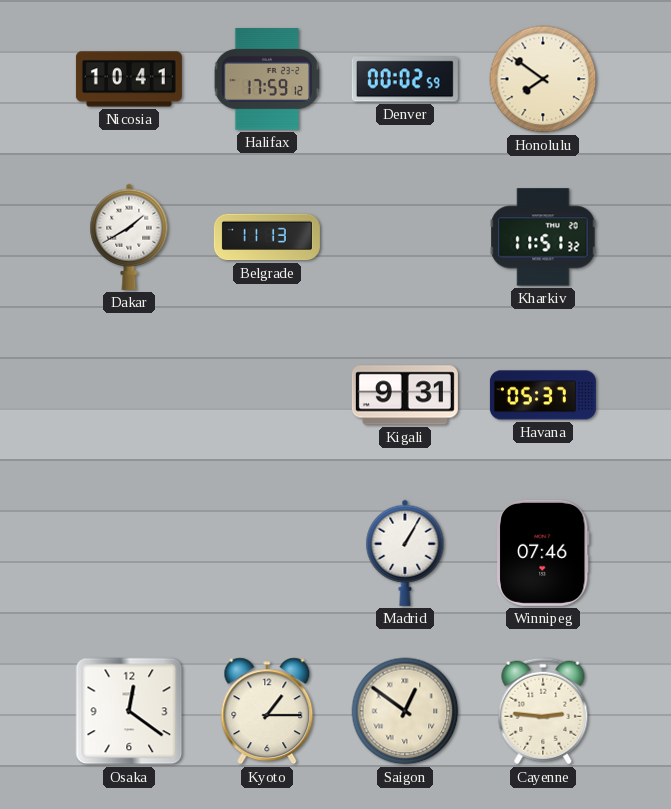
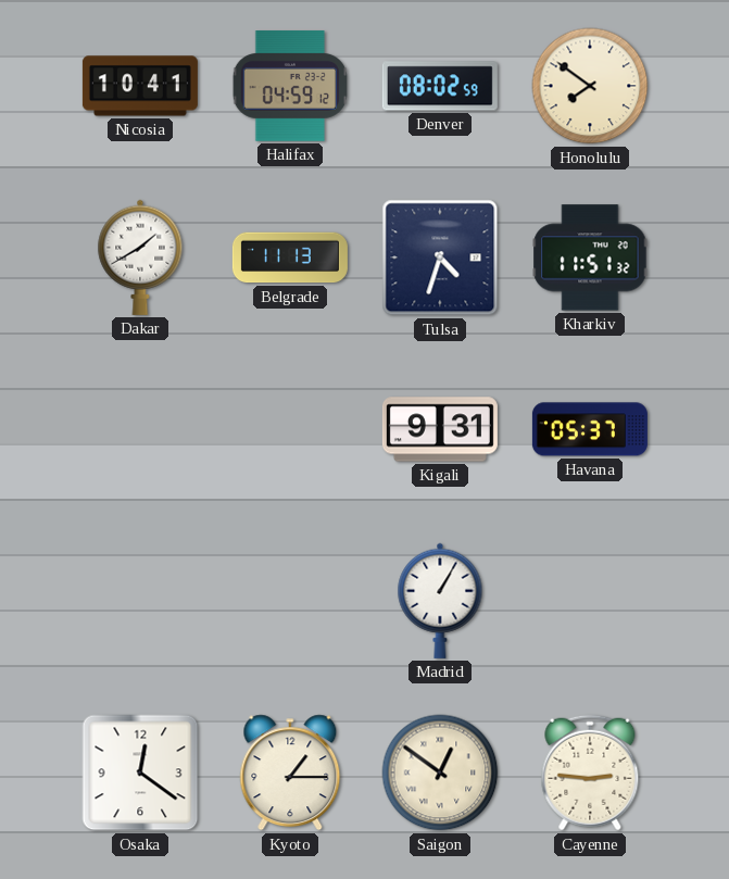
Halifax: 17:59 -> 04:59
Denver: 00:02 -> 08:02
Tulsa: none -> 4:33
Winnipeg: 07:46 -> none
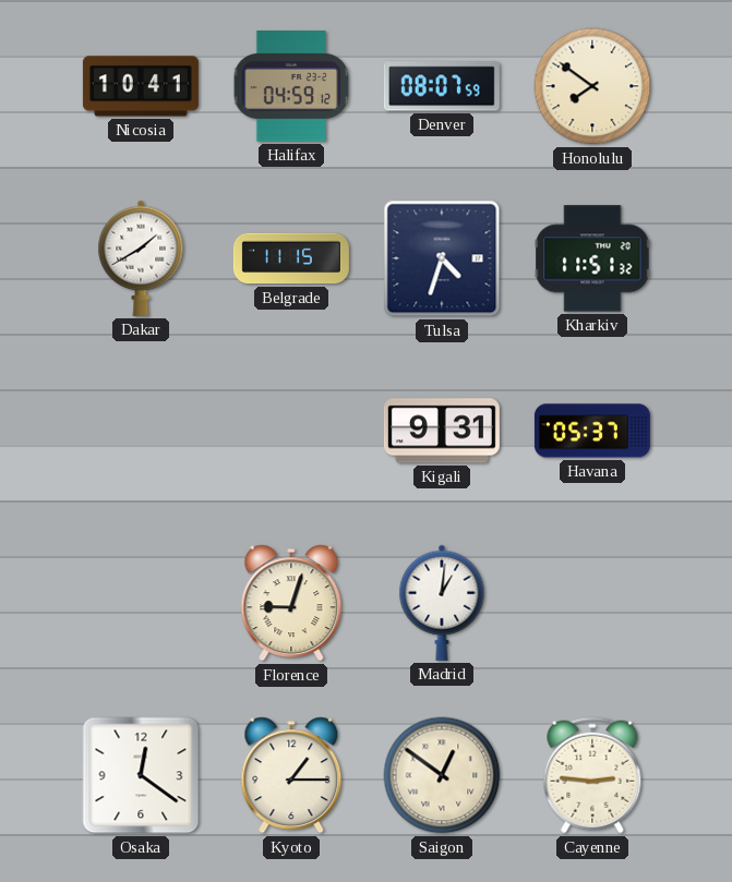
Denver: 08:02 -> 08:07
Belgrade: 11:13 -> 11:15
Florence: none -> 9:03
Madrid: 1:05 -> 1:01
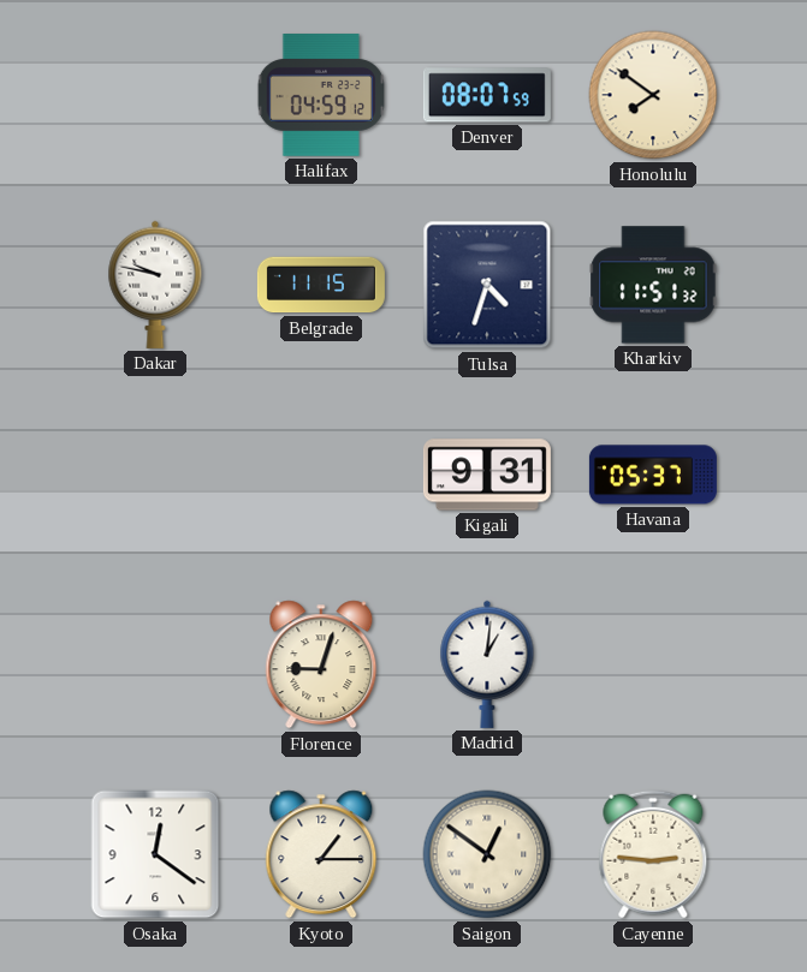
Nicosia: 10:41 -> none
Dakar: 1:40 -> 9:47
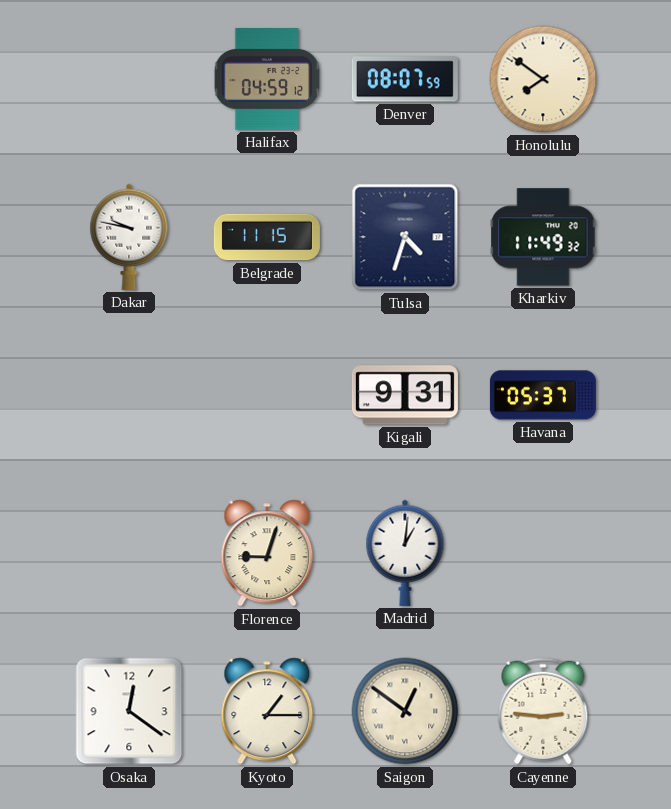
Kharkiv: 11:51 -> 11:49
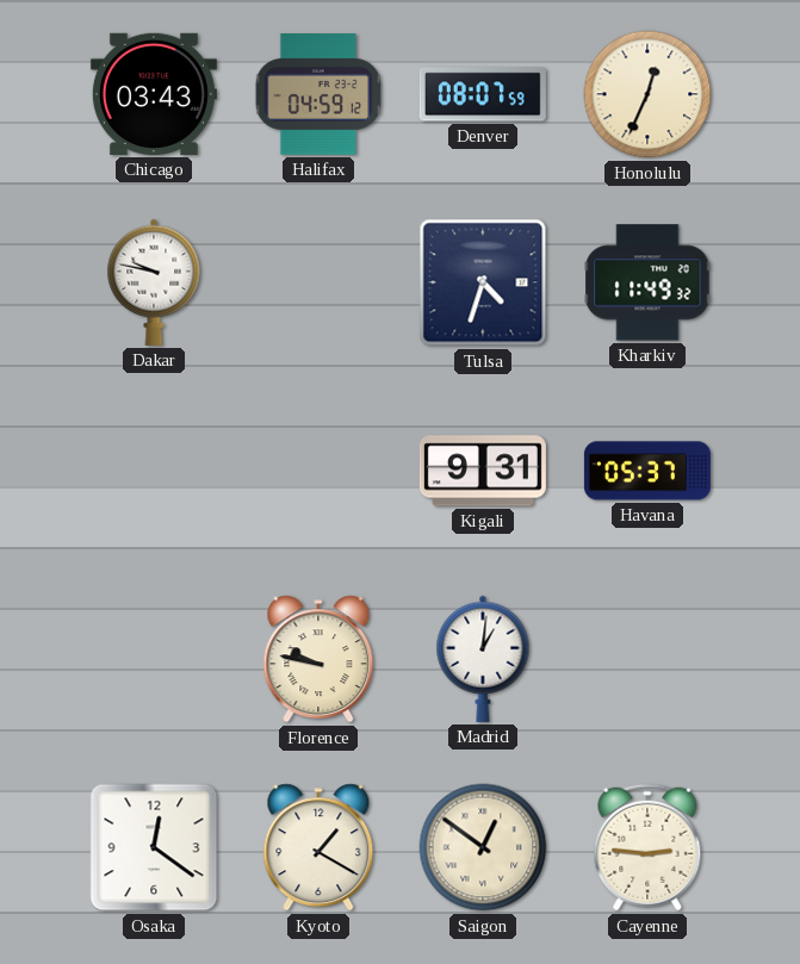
Chicago: none -> 03:43
Honolulu: 7:51 -> 12:34
Belgrade: 11:15 -> none
Florence: 9:03 -> 9:47
Kyoto: 1:15 -> 1:20
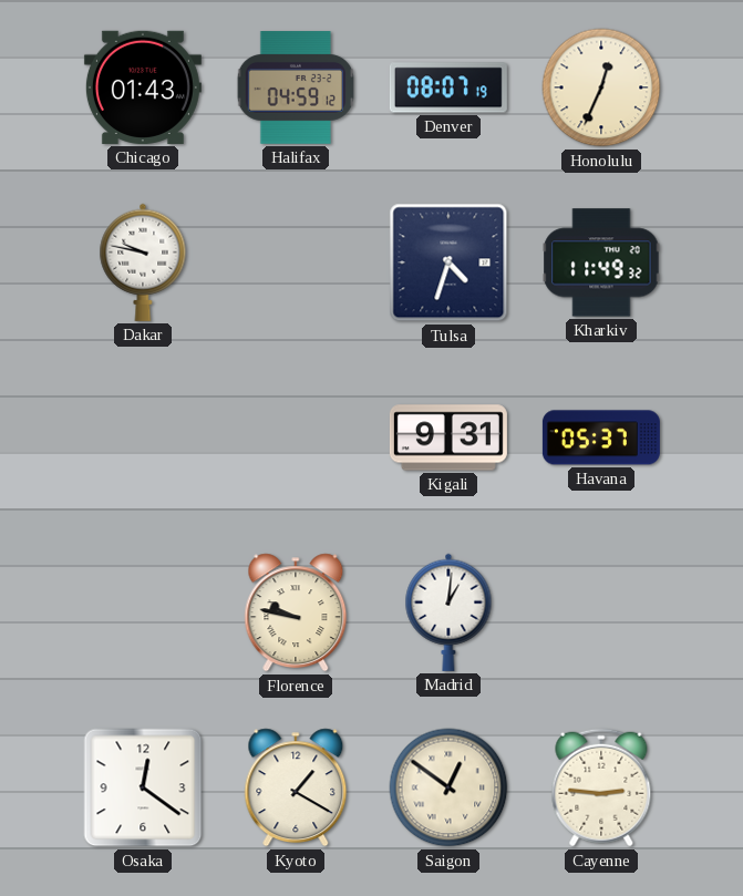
Chicago: 03:43 -> 01:43
Denver: 08:07:59 -> 08:07:19
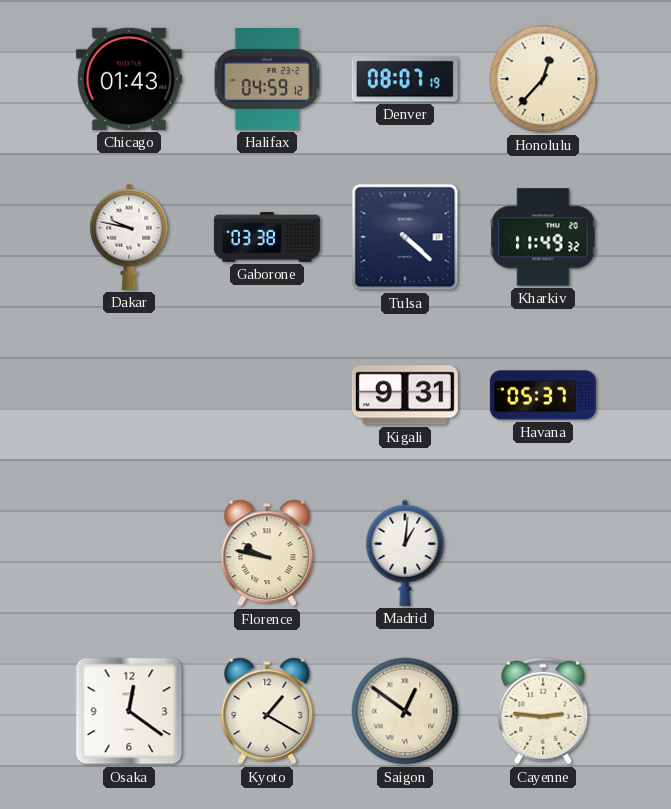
Honolulu: 12:34 -> 12:37
Gaborone: none -> 03:38
Tulsa: 4:33 -> 4:22
